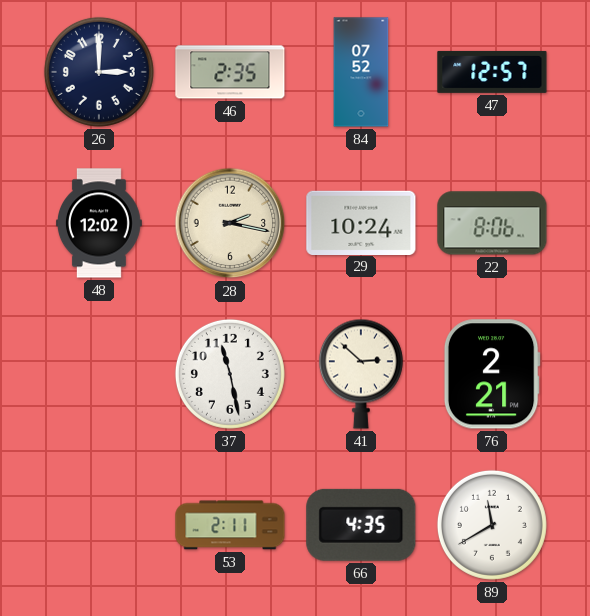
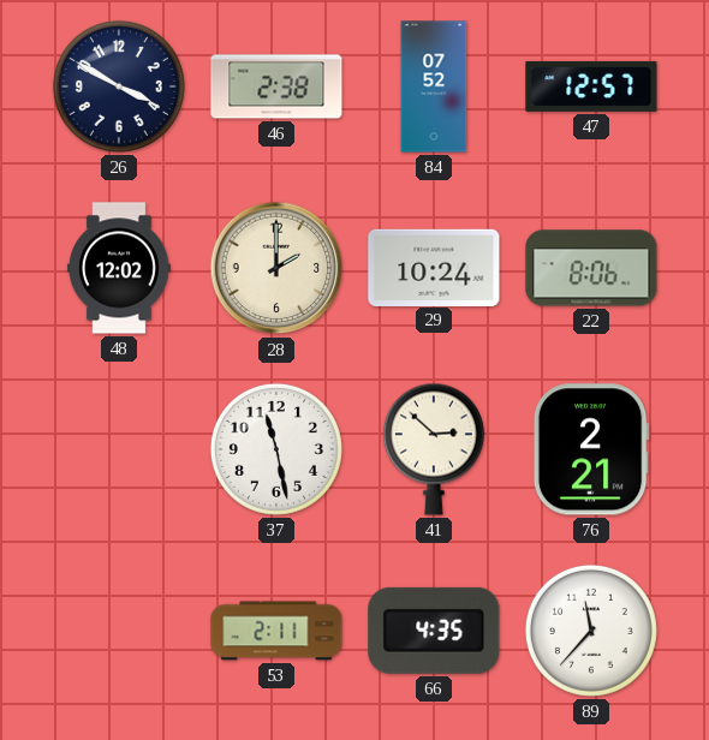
26: 3:00 -> 3:50
46: 2:35 -> 2:38
28: 2:17 -> 2:00
89: 11:40 -> 11:37
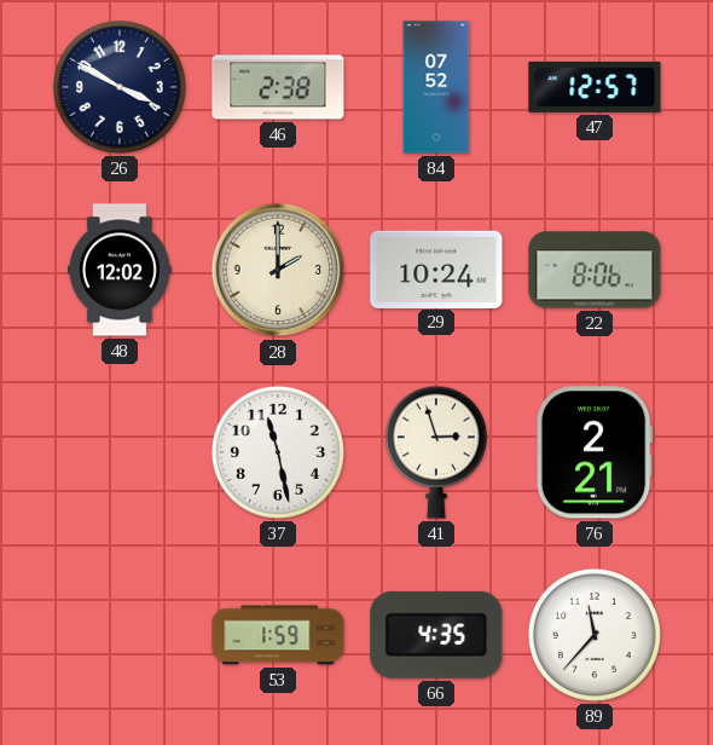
41: 2:52 -> 2:57
53: 2:11 -> 1:59
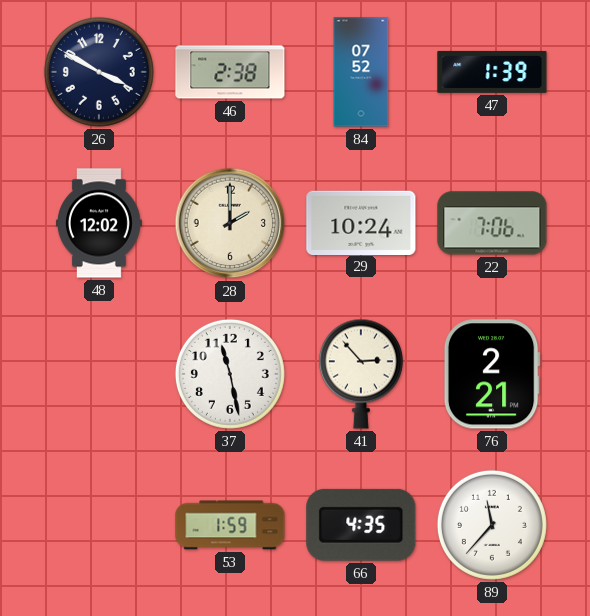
47: 12:57 -> 1:39
22: 8:06 -> 7:06
41: 2:57 -> 2:53
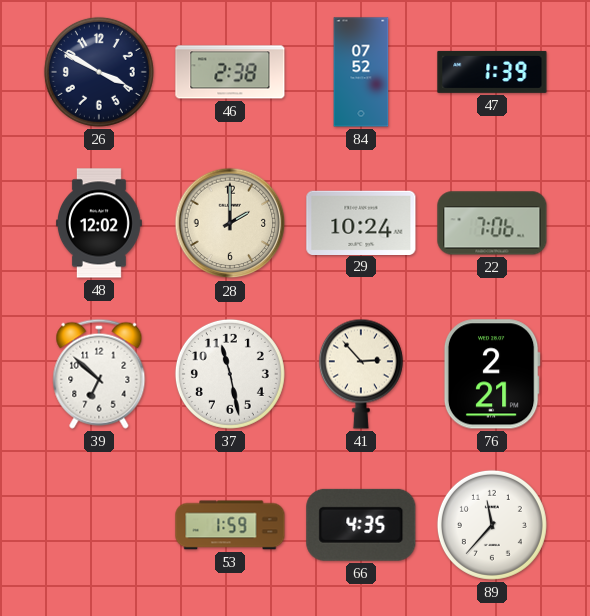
39: none -> 6:52
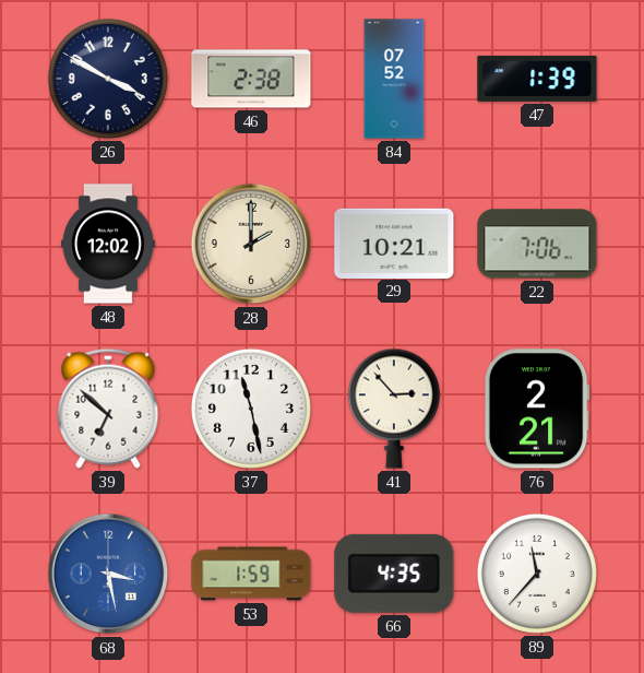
29: 10:24 -> 10:21
68: none -> 3:28
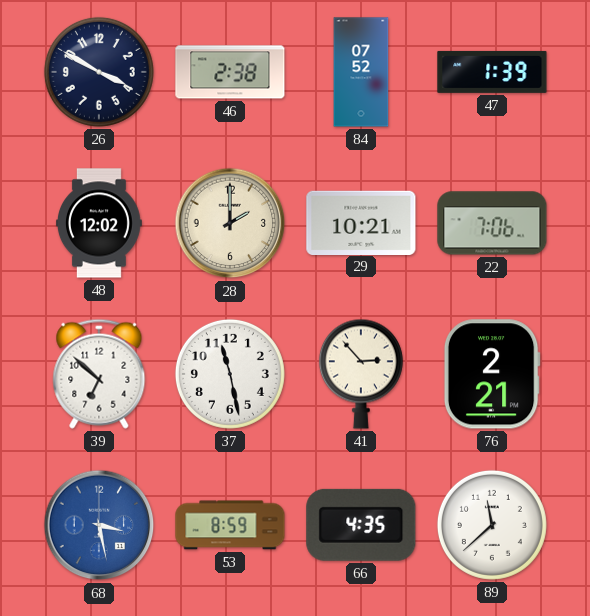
53: 1:59 -> 8:59
89: 11:37 -> 11:38
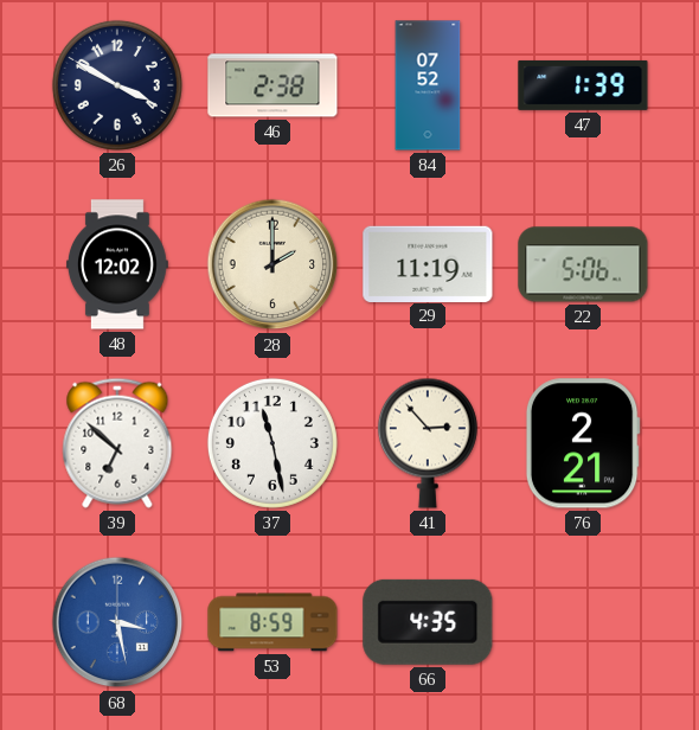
29: 10:21 -> 11:19
22: 7:06 -> 5:06
89: 11:38 -> none
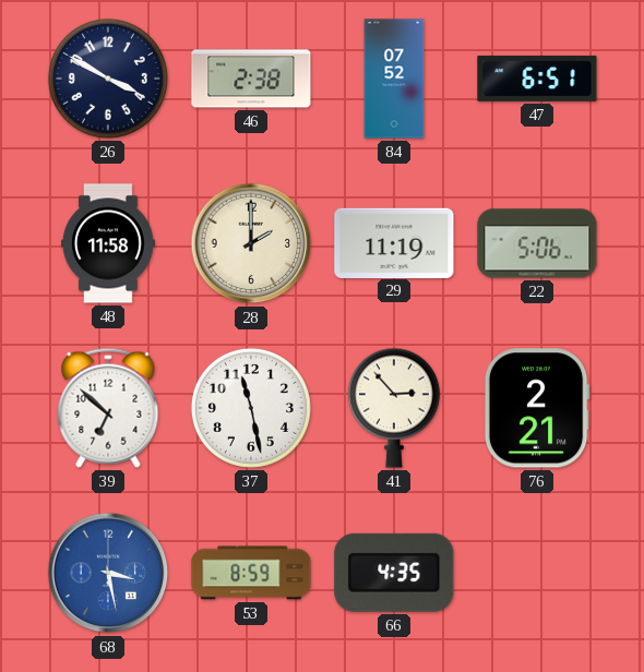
47: 1:39 -> 6:51
48: 12:02 -> 11:58
